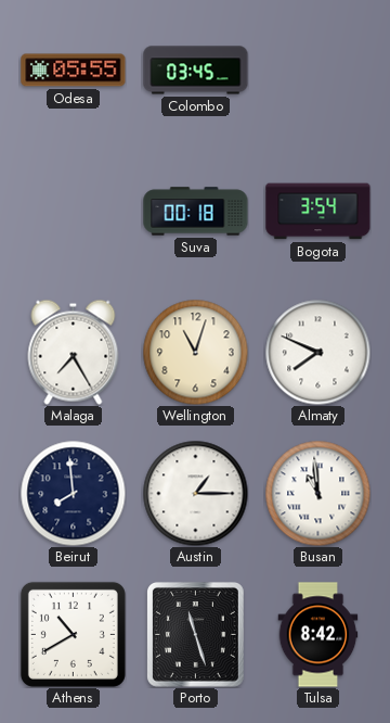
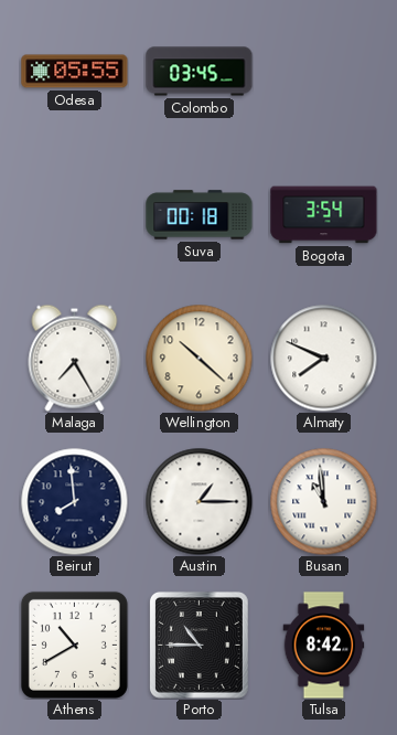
Wellington: 11:03 -> 10:22
Porto: 11:27 -> 10:45
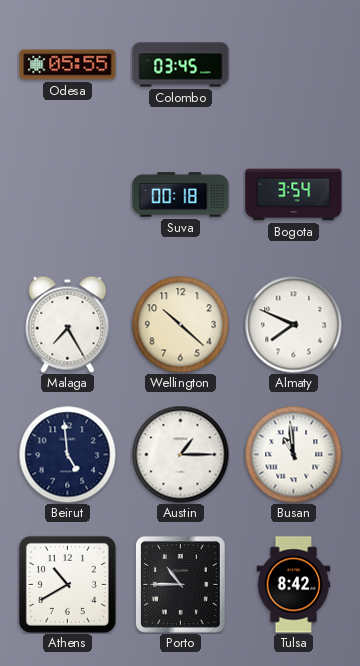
Beirut: 7:59 -> 4:59
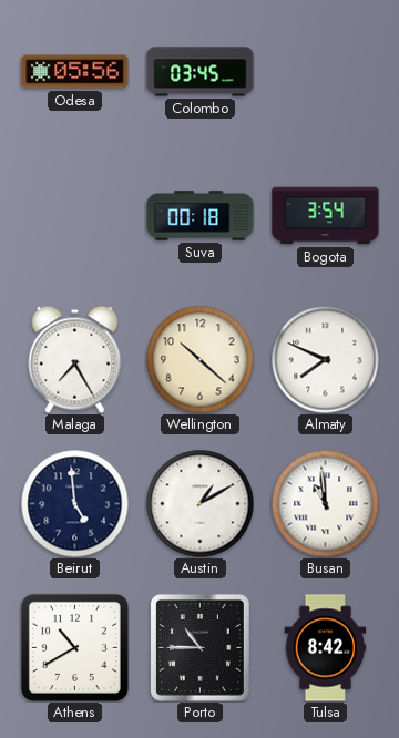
Odesa: 05:55 -> 05:56
Austin: 1:15 -> 1:10
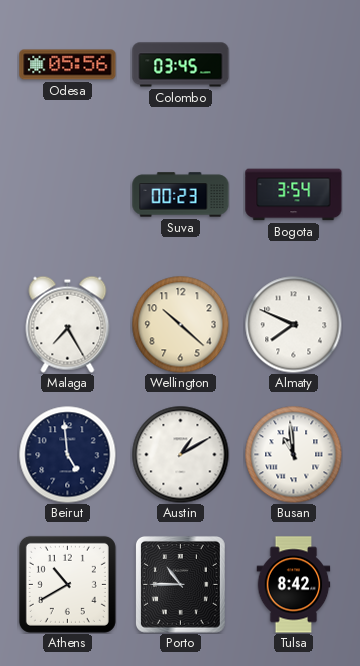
Suva: 00:18 -> 00:23
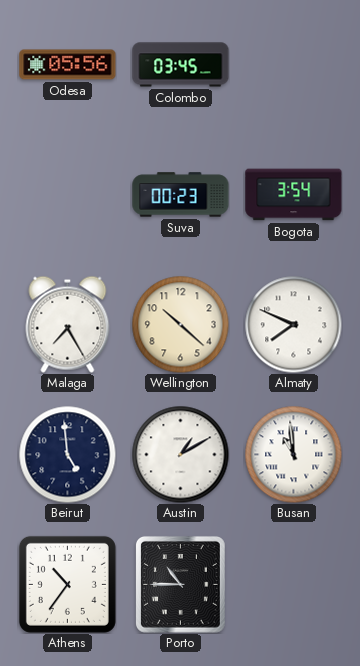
Athens: 10:40 -> 10:36
Tulsa: 8:42 -> none
